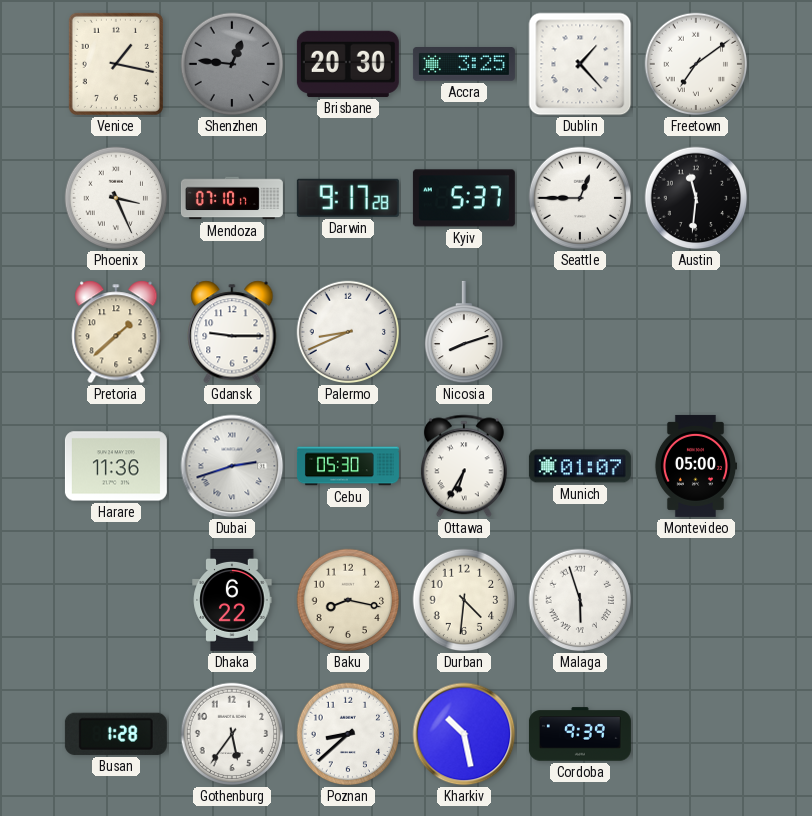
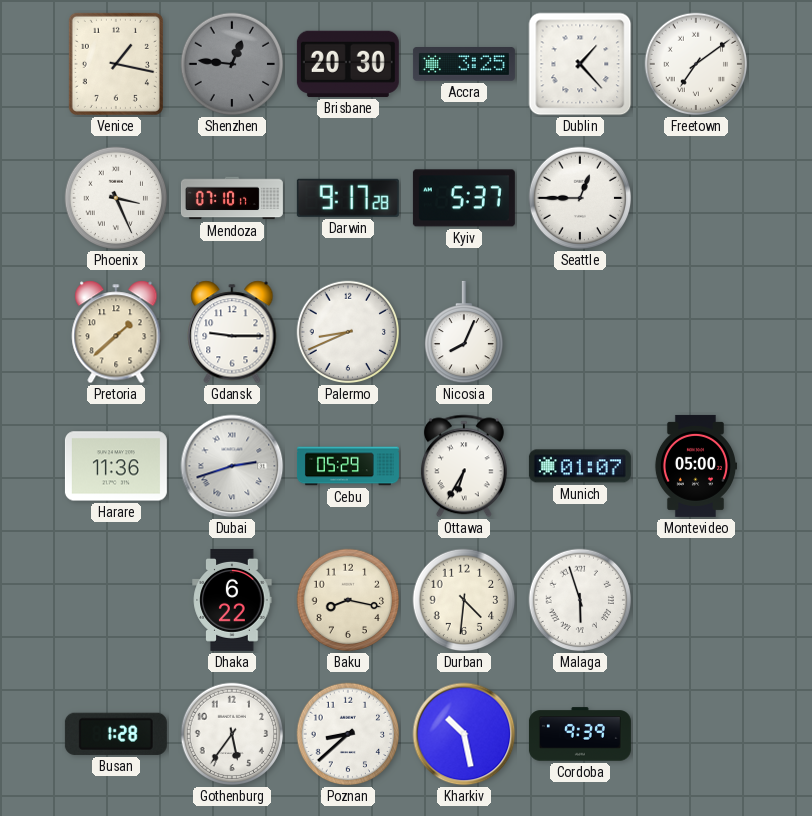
Austin: 11:31 -> none
Nicosia: 8:12 -> 8:04
Cebu: 05:30 -> 05:29
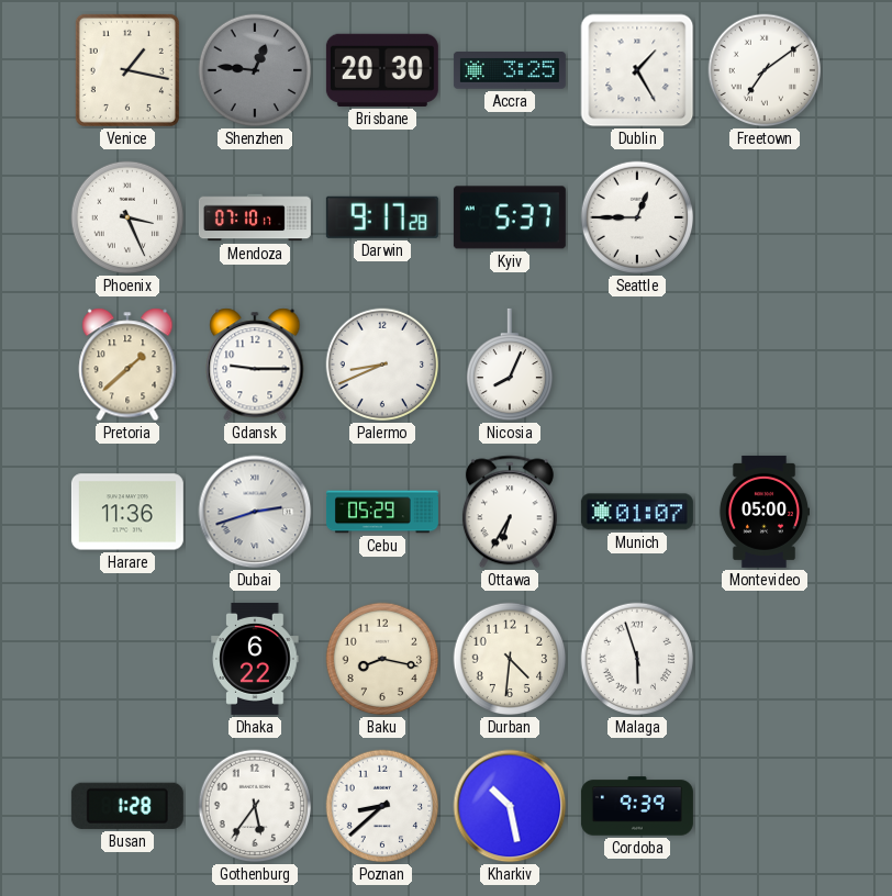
Dublin: 1:23 -> 1:25
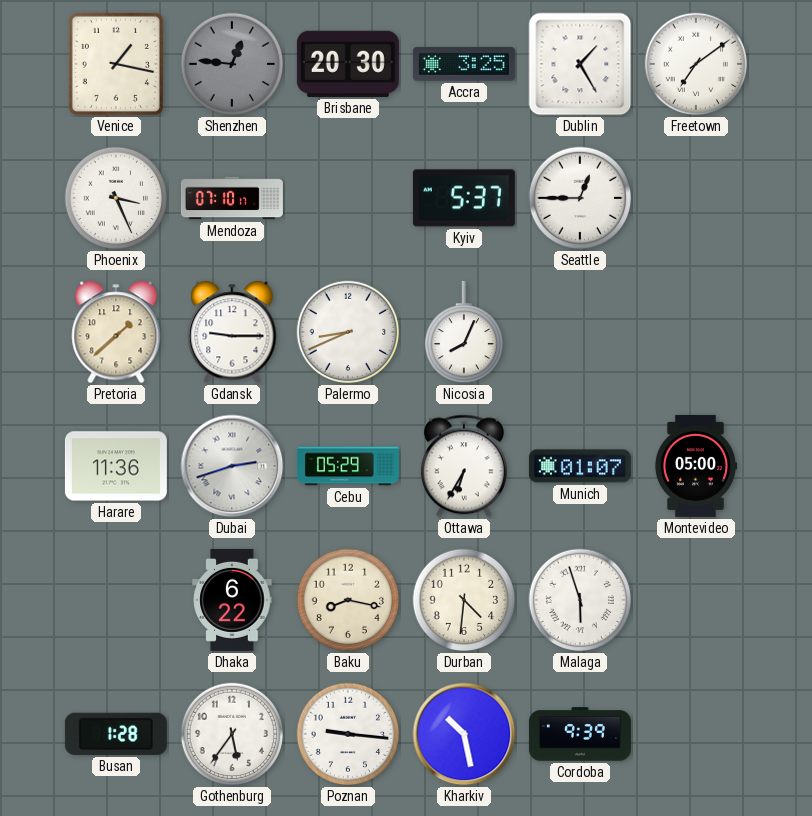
Darwin: 9:17 -> none
Poznan: 8:38 -> 9:16
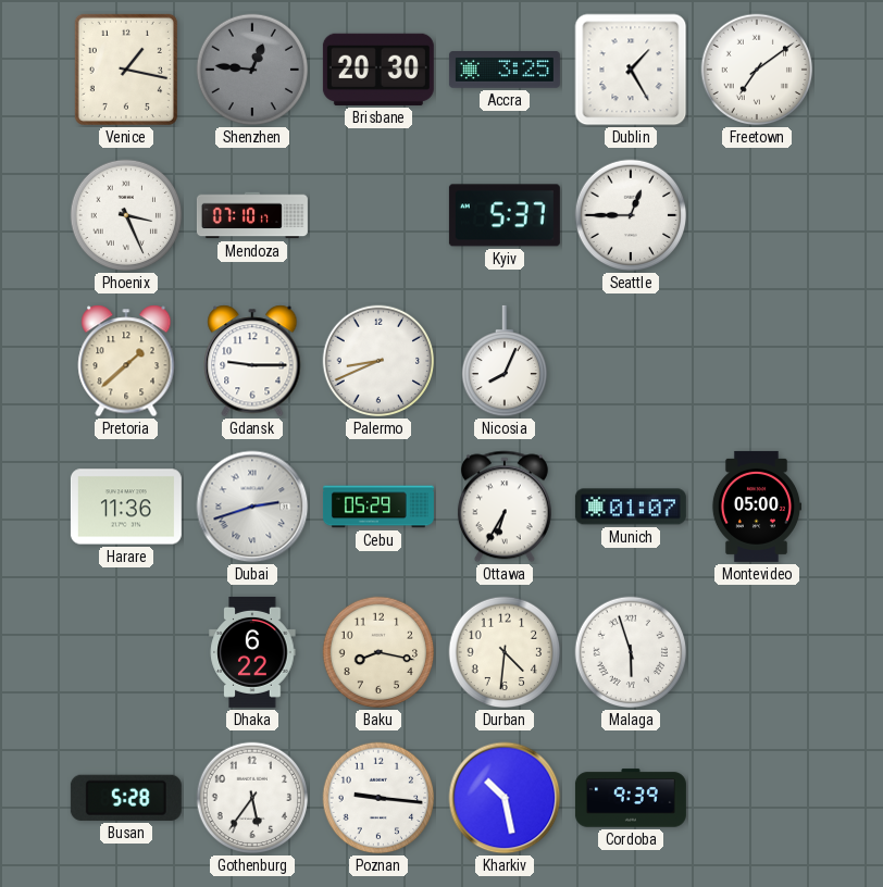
Busan: 1:28 -> 5:28
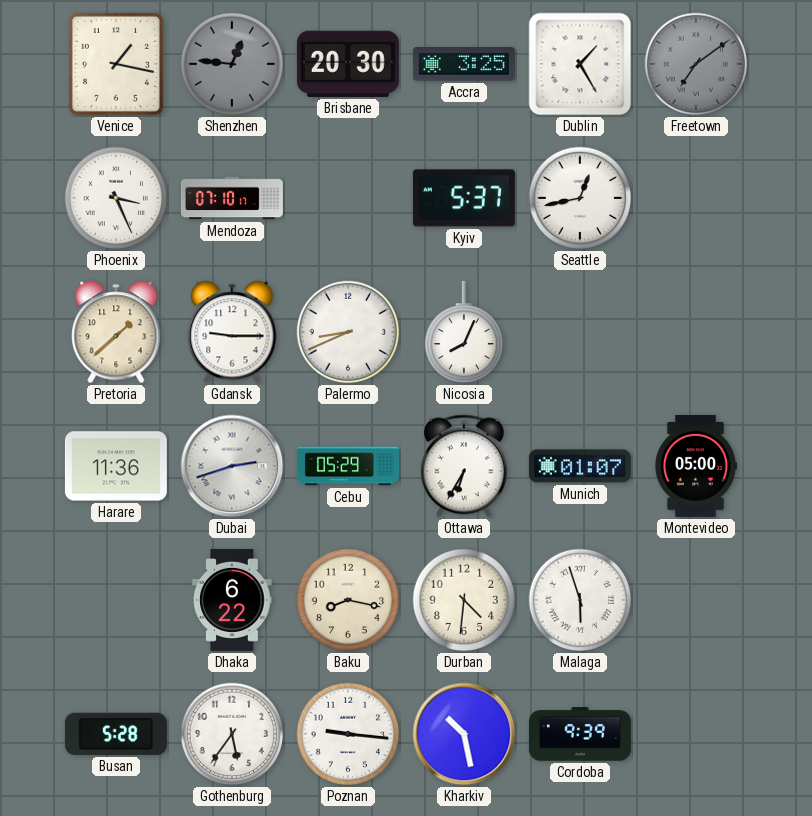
Freetown dial: white -> grey
Seattle: 12:45 -> 12:43
